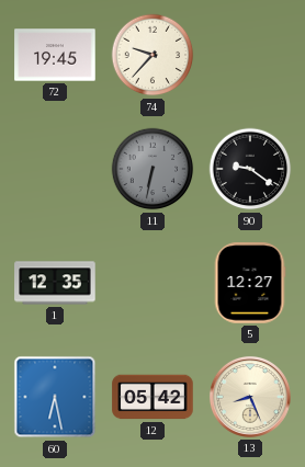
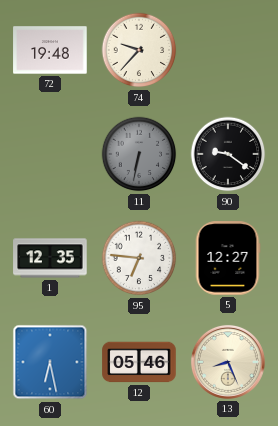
72: 19:45 -> 19:48
95: none -> 6:46
12: 05:42 -> 05:46
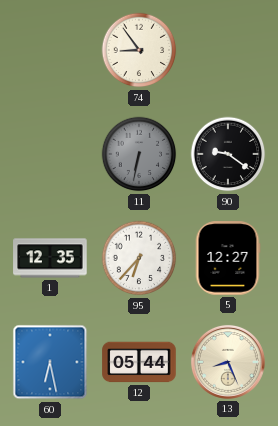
72: 19:48 -> none
74: 9:37 -> 8:54
95: 6:46 -> 6:37
12: 05:46 -> 05:44
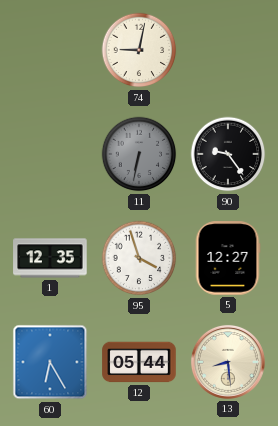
74: 8:54 -> 9:02
90: 9:21 -> 9:24
95: 6:37 -> 3:57
60: 6:28 -> 6:25
13: 8:26 -> 8:29
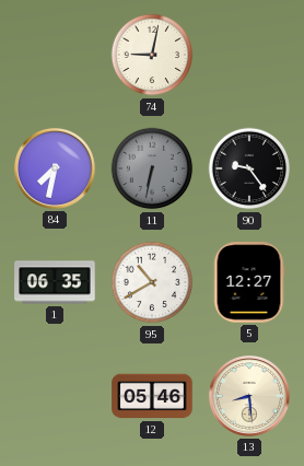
84: none -> 7:32
1: 12:35 -> 06:35
95: 3:57 -> 10:40
60: 6:25 -> none
12: 05:44 -> 05:46
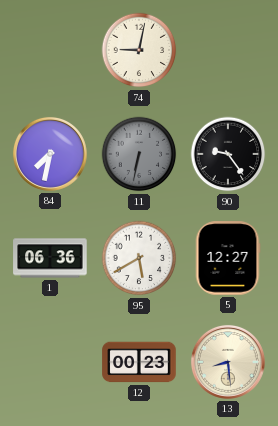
1: 06:35 -> 06:36
95: 10:40 -> 5:40
12: 05:46 -> 00:23
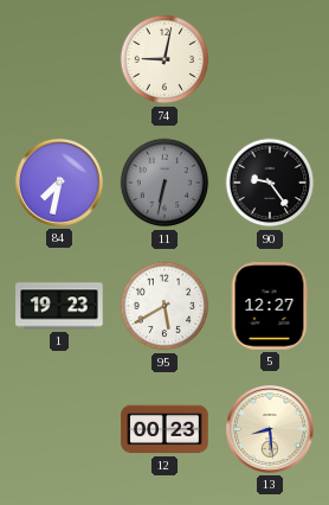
1: 06:36 -> 19:23
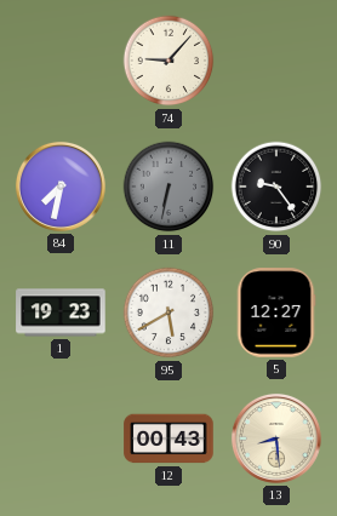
74: 9:02 -> 9:07
12: 00:23 -> 00:43
